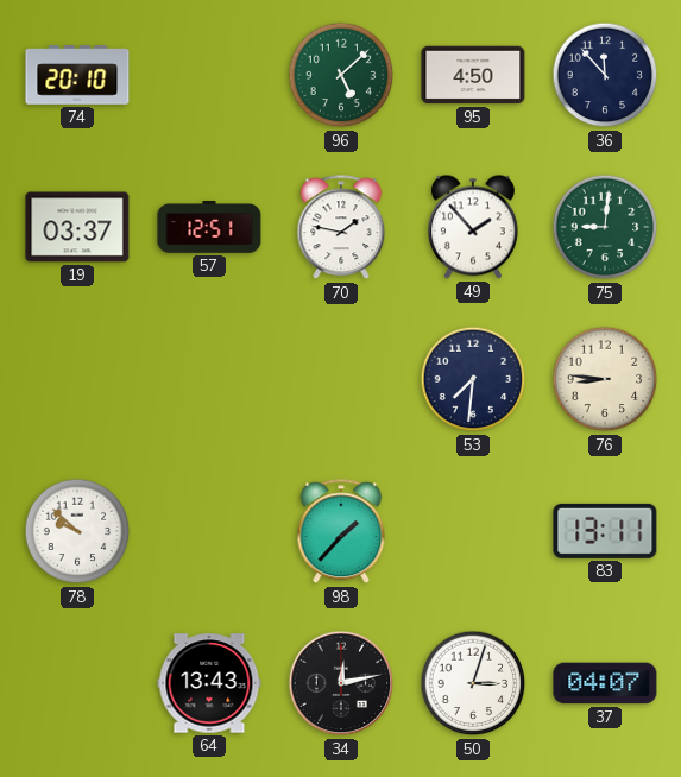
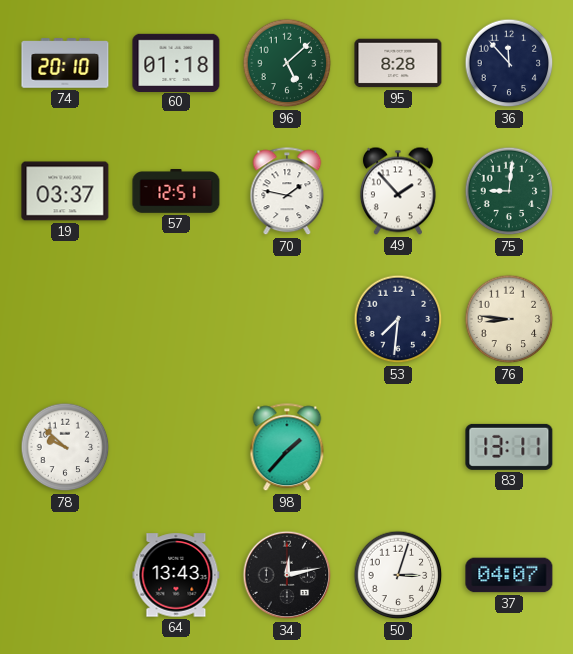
60: none -> 01:18
95: 4:50 -> 8:28
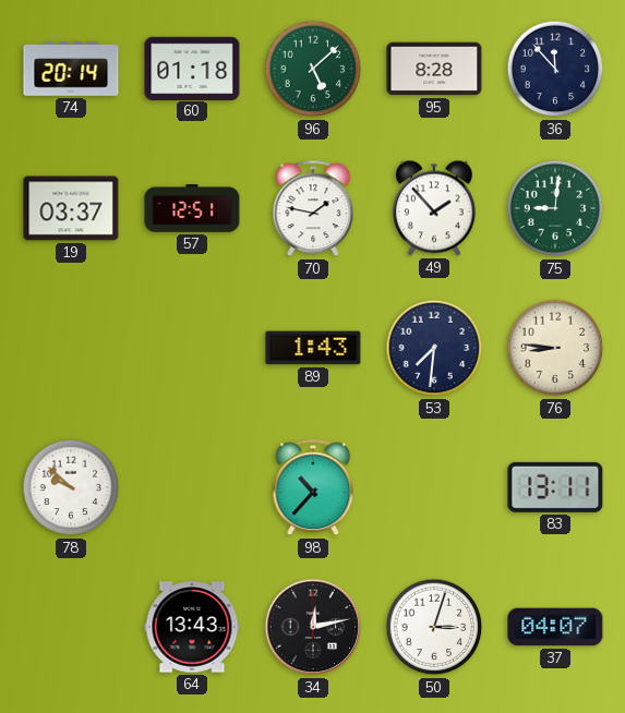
74: 20:10 -> 20:14
89: none -> 1:43
98: 1:37 -> 10:37
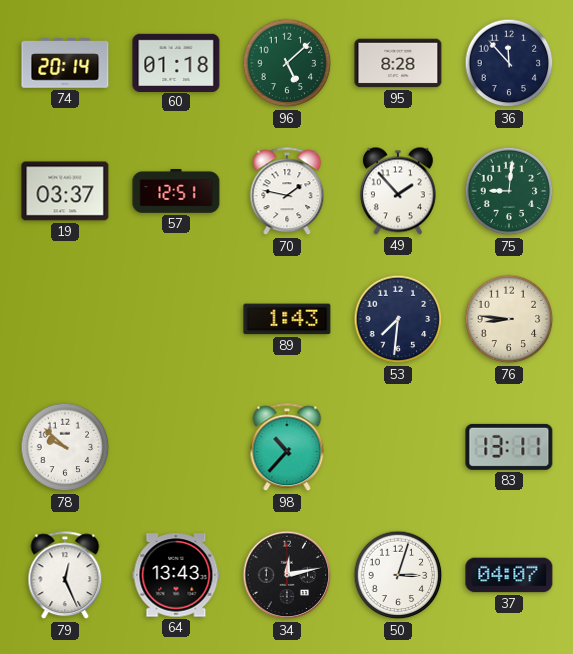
79: none -> 12:26
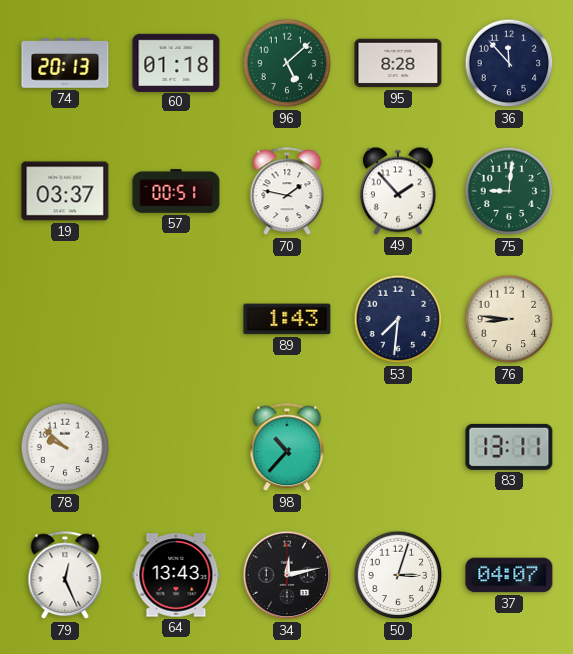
74: 20:14 -> 20:13
57: 12:51 -> 00:51
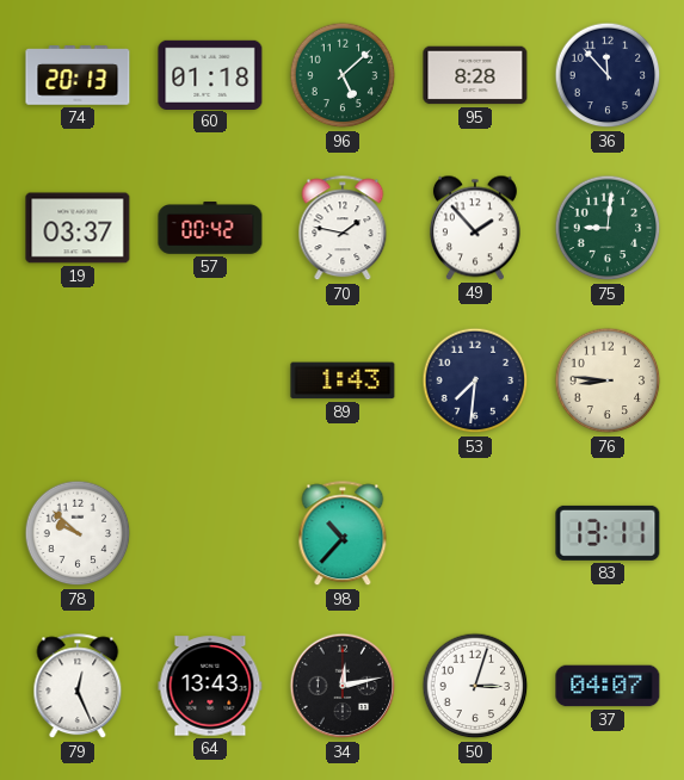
57: 00:51 -> 00:42
